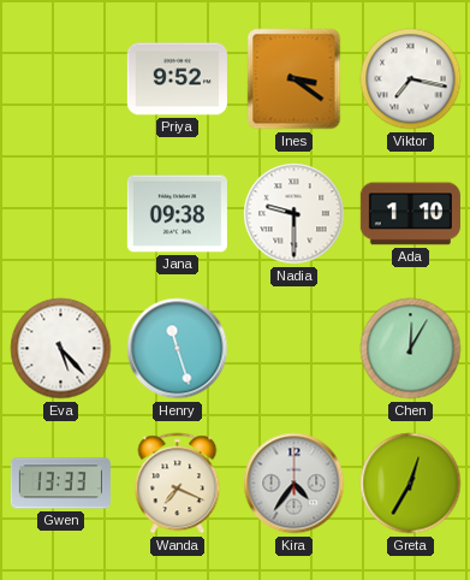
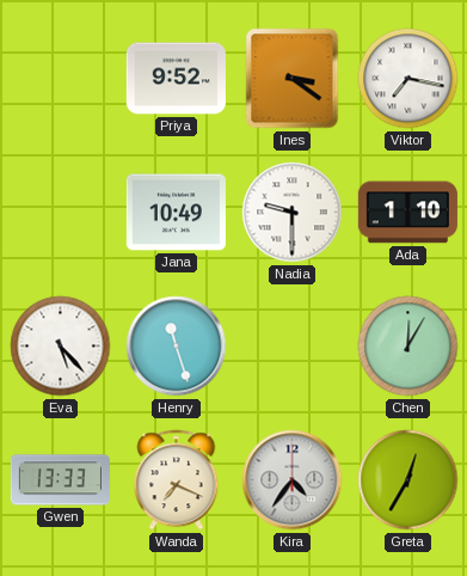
Jana: 09:38 -> 10:49
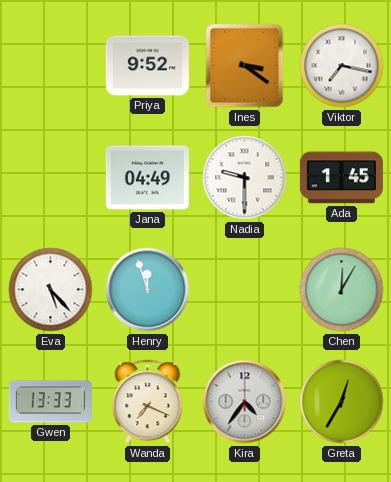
Jana: 10:49 -> 04:49
Ada: 1:10 -> 1:45
Henry: 11:27 -> 11:57
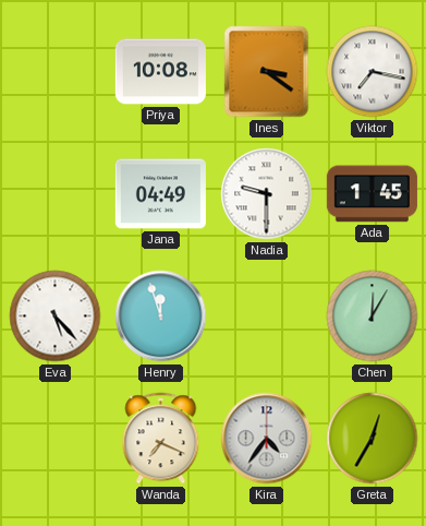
Priya: 9:52 -> 10:08
Gwen: 13:33 -> none
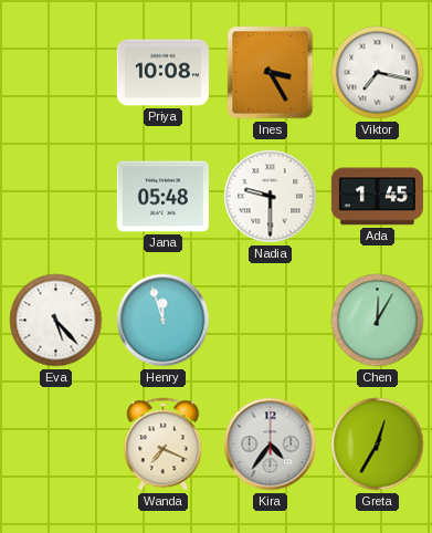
Ines: 3:21 -> 3:25
Jana: 04:49 -> 05:48
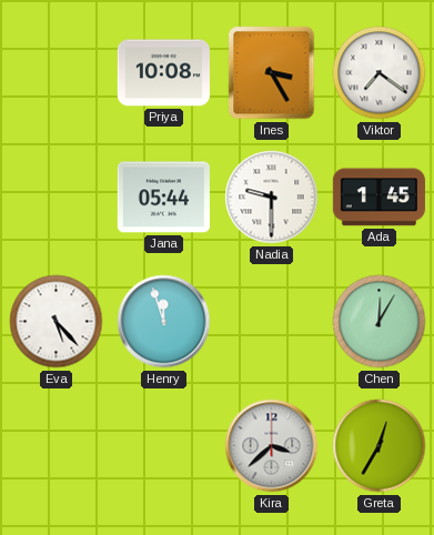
Viktor: 7:17 -> 7:21
Jana: 05:48 -> 05:44
Wanda: 7:19 -> none
Kira: 4:36 -> 3:38
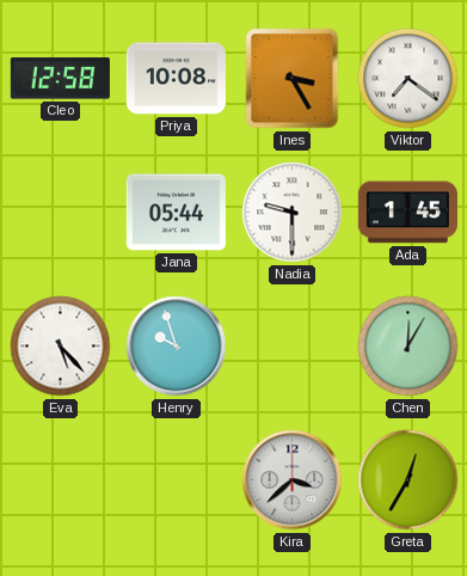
Cleo: none -> 12:58
Henry: 11:57 -> 9:57
